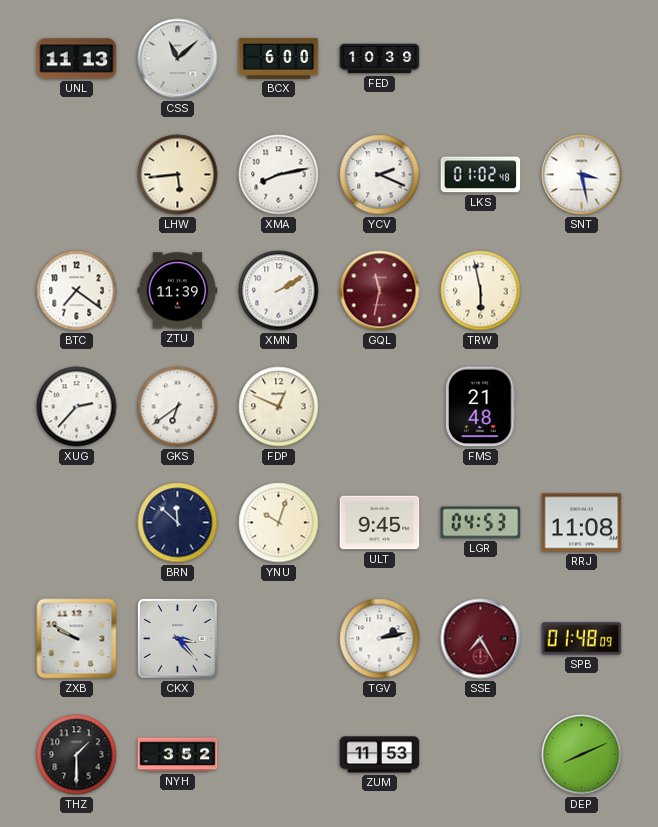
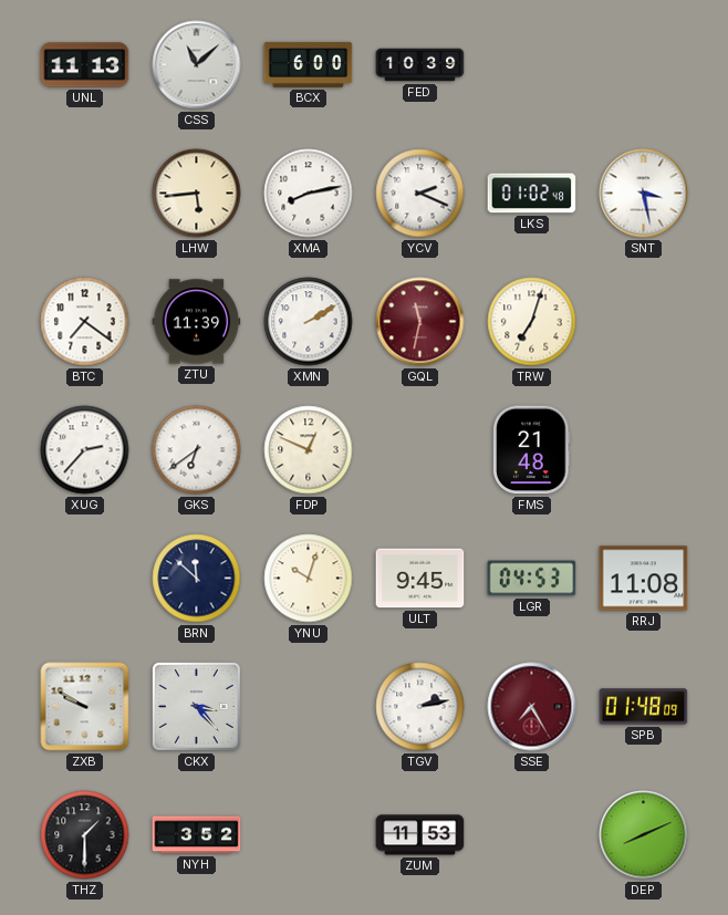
TRW: 5:58 -> 7:03
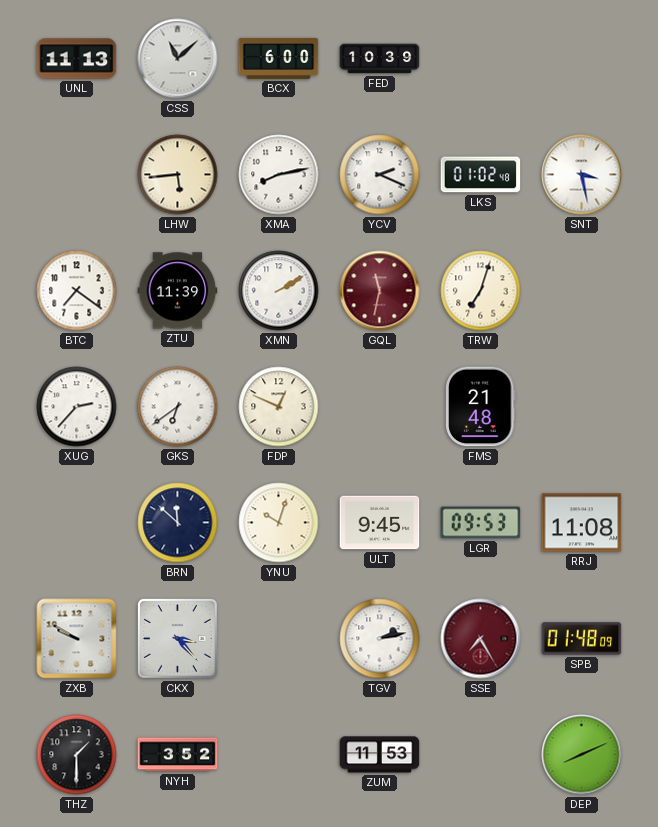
LGR: 04:53 -> 09:53
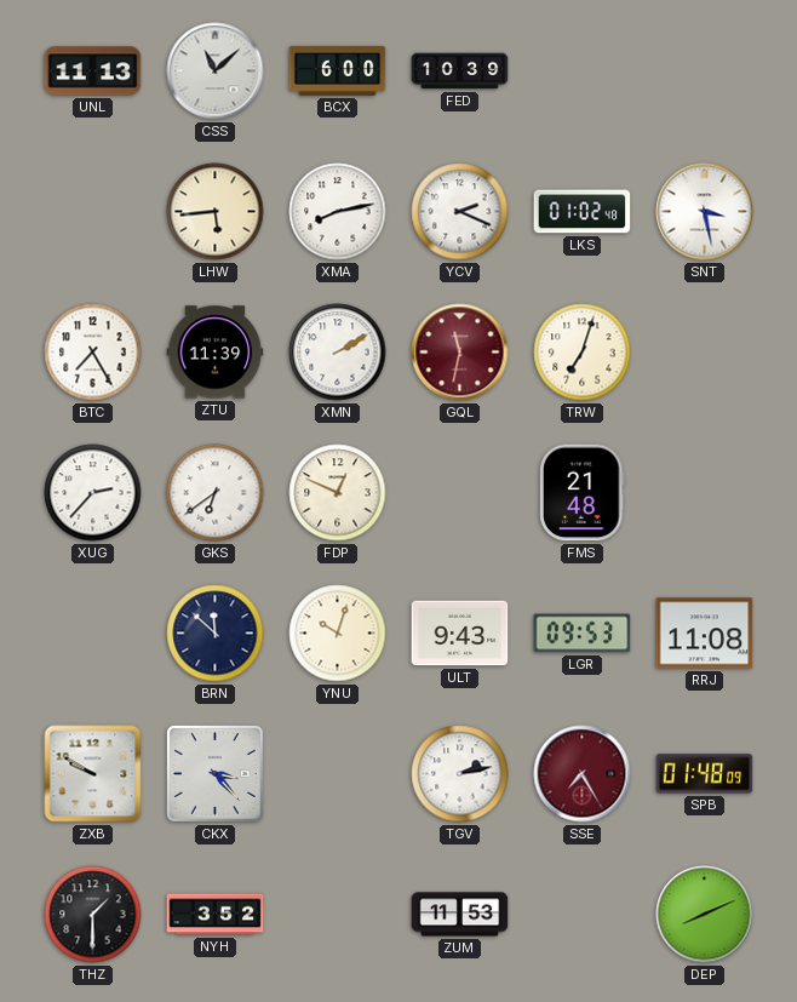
BTC: 7:21 -> 7:25
ULT: 9:45 -> 9:43
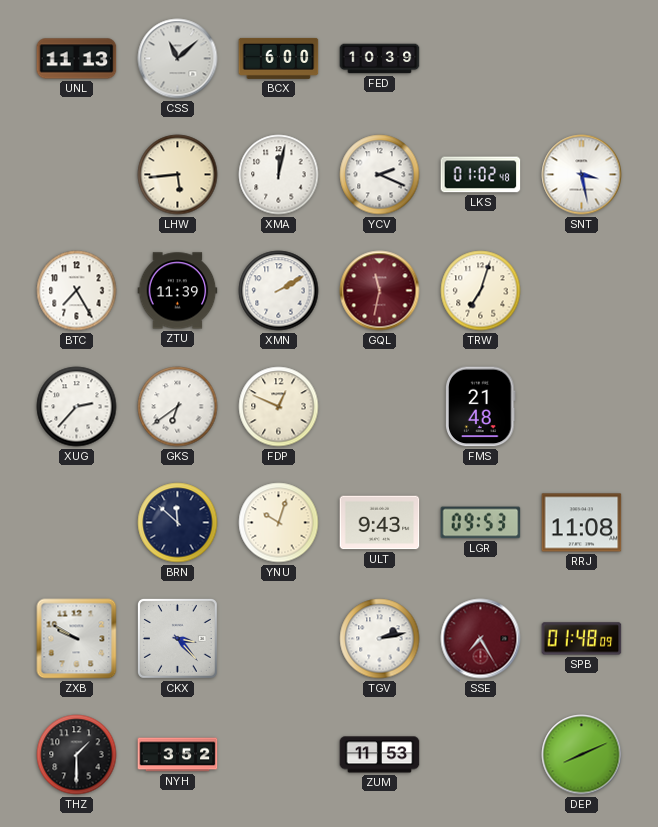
XMA: 8:13 -> 12:02
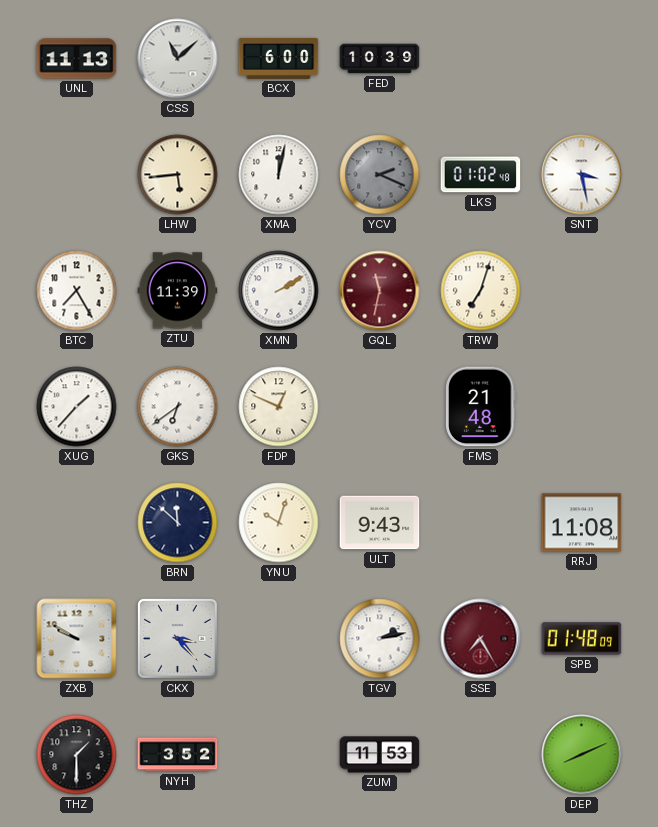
YCV dial: white -> grey
XUG: 2:37 -> 1:37
LGR: 09:53 -> none
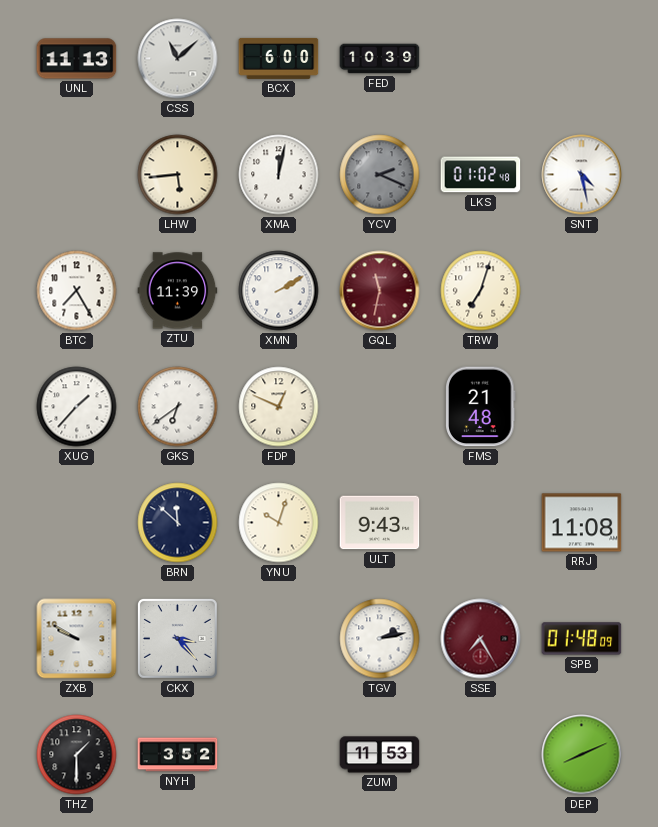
SNT: 3:28 -> 4:28
